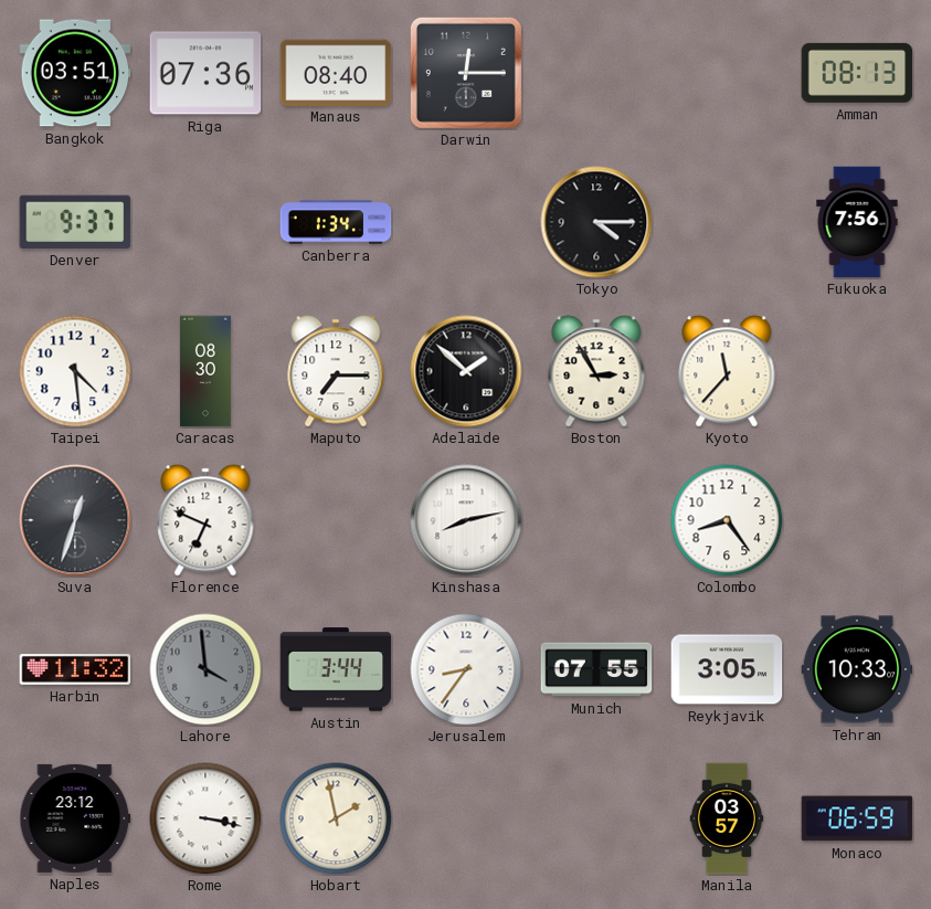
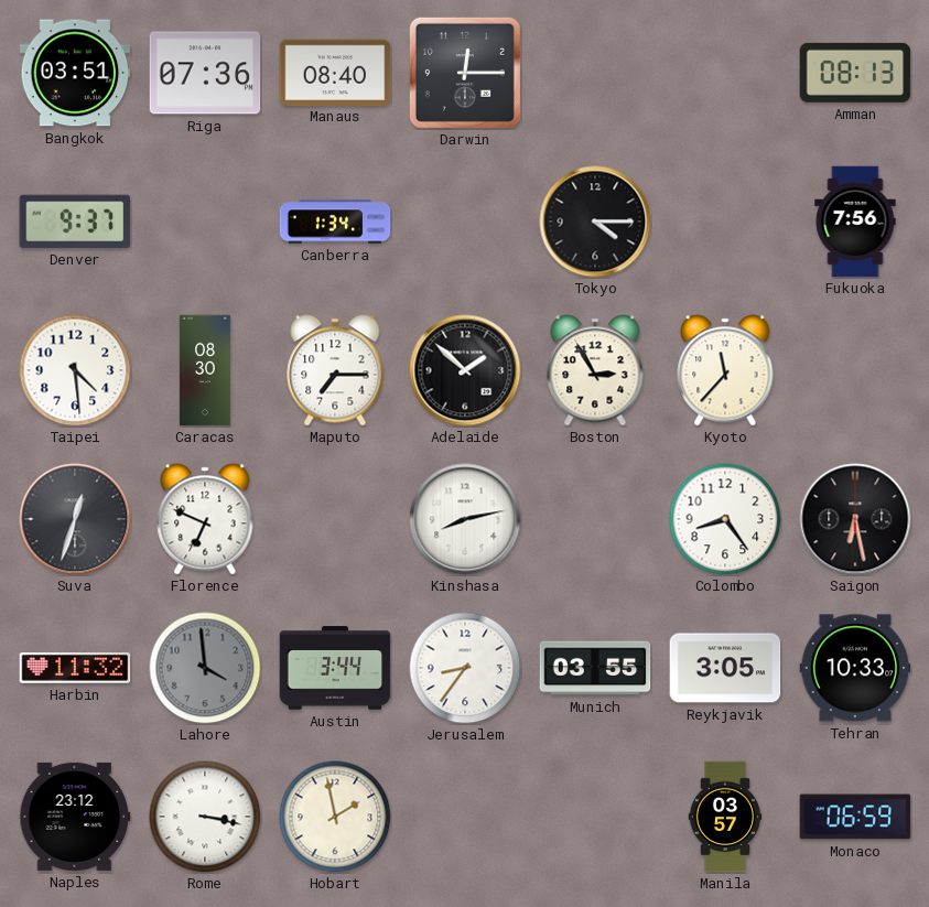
Saigon: none -> 6:28
Munich: 07:55 -> 03:55
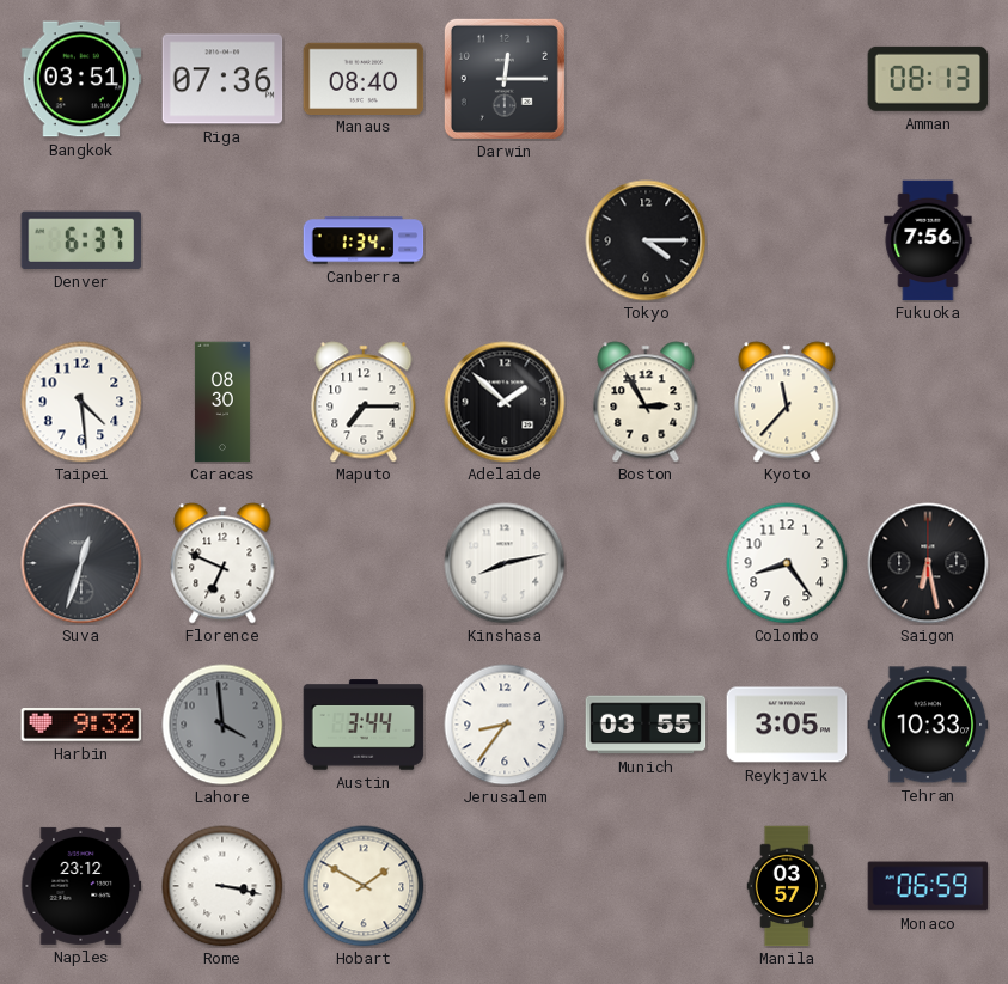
Denver: 9:37 -> 6:37
Harbin: 11:32 -> 9:32
Hobart: 1:58 -> 1:50
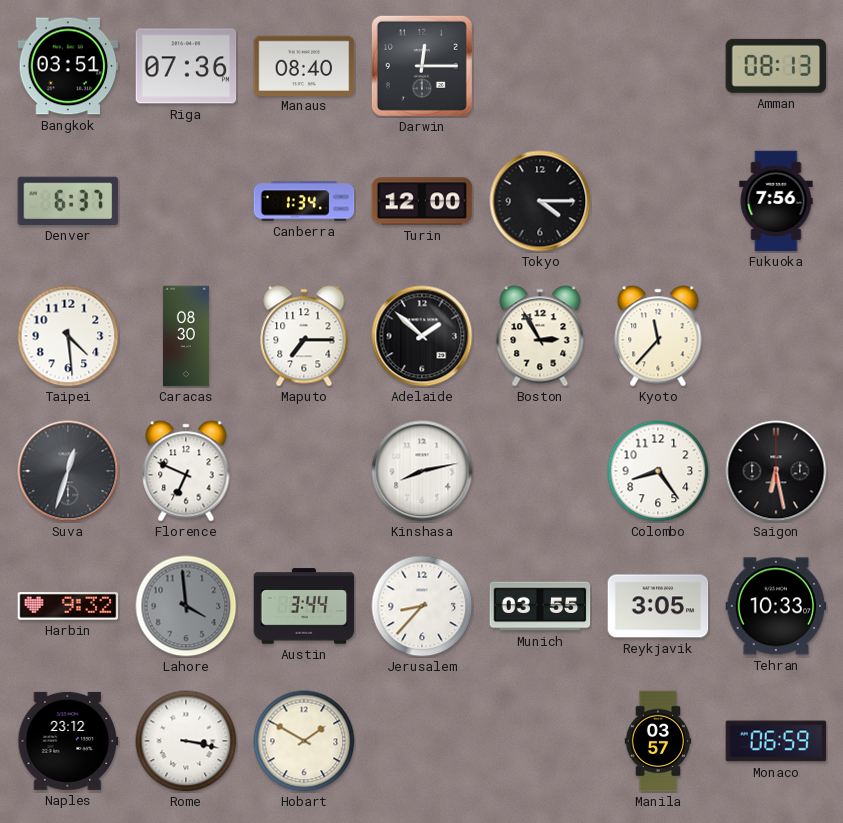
Turin: none -> 12:00
Jerusalem: 8:36 -> 8:37
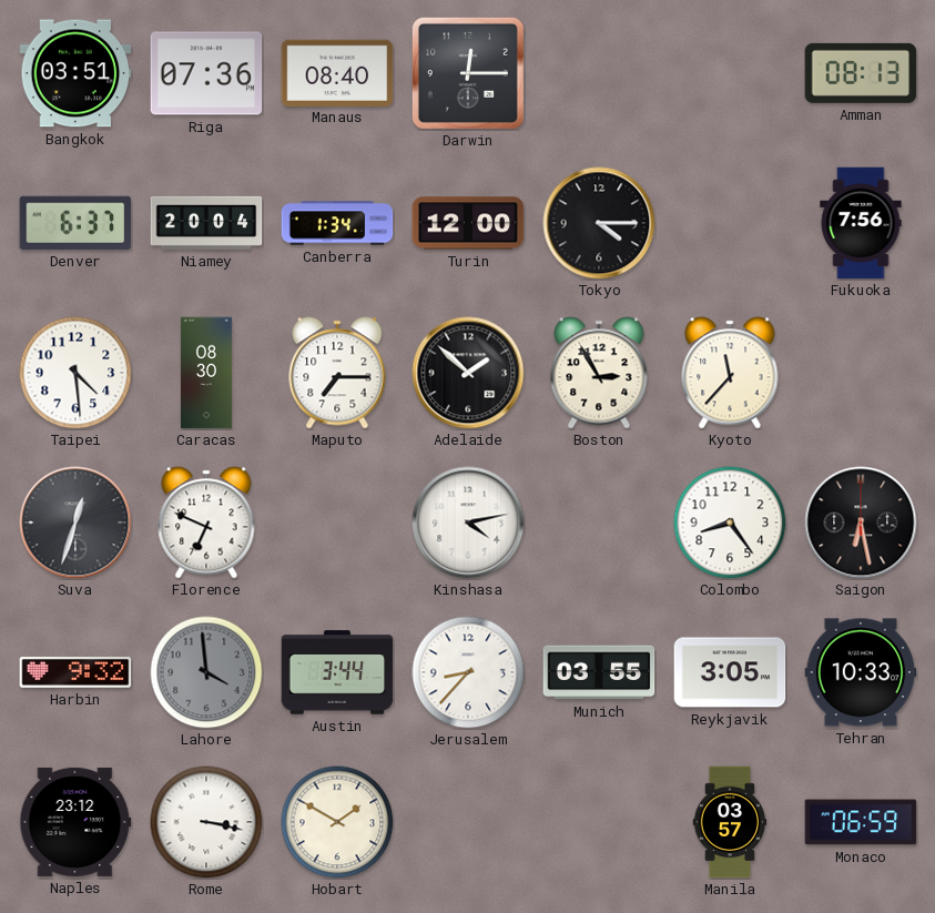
Niamey: none -> 20:04
Kinshasa: 8:13 -> 4:13
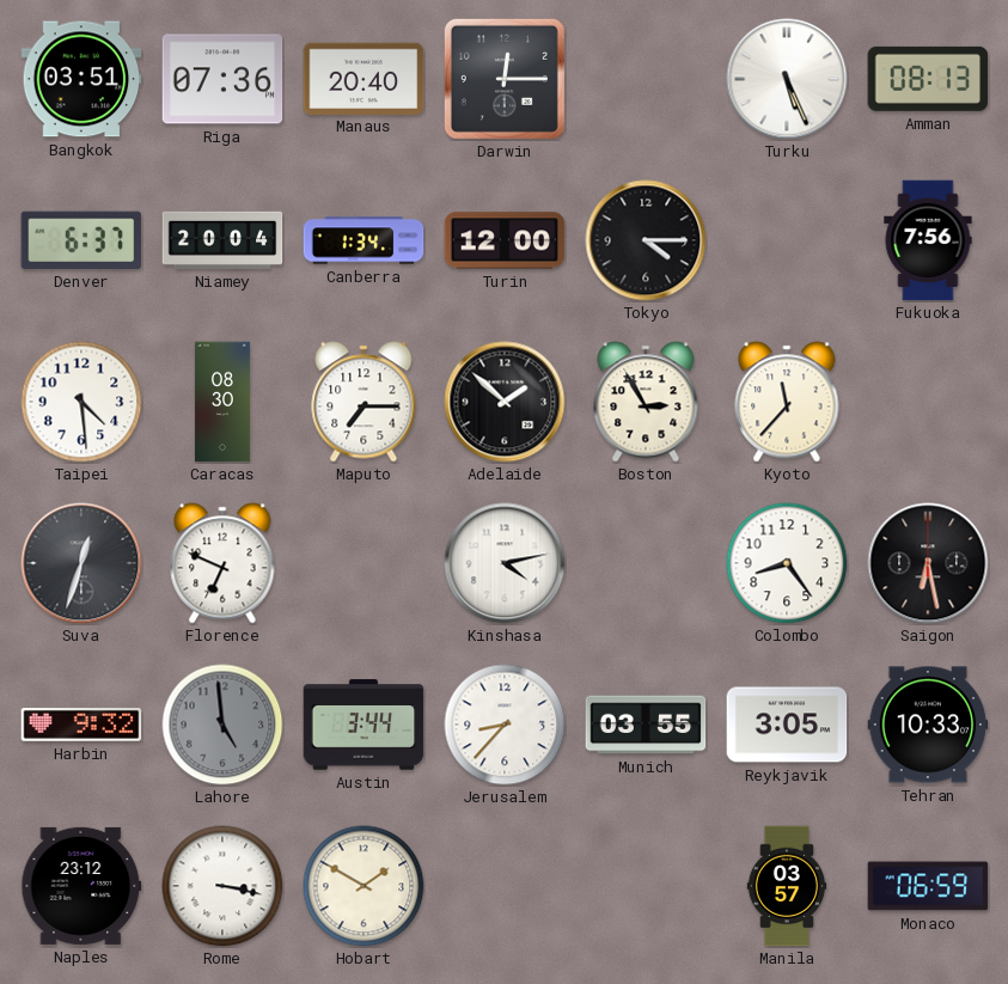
Manaus: 08:40 -> 20:40
Turku: none -> 5:26
Lahore: 3:59 -> 4:59
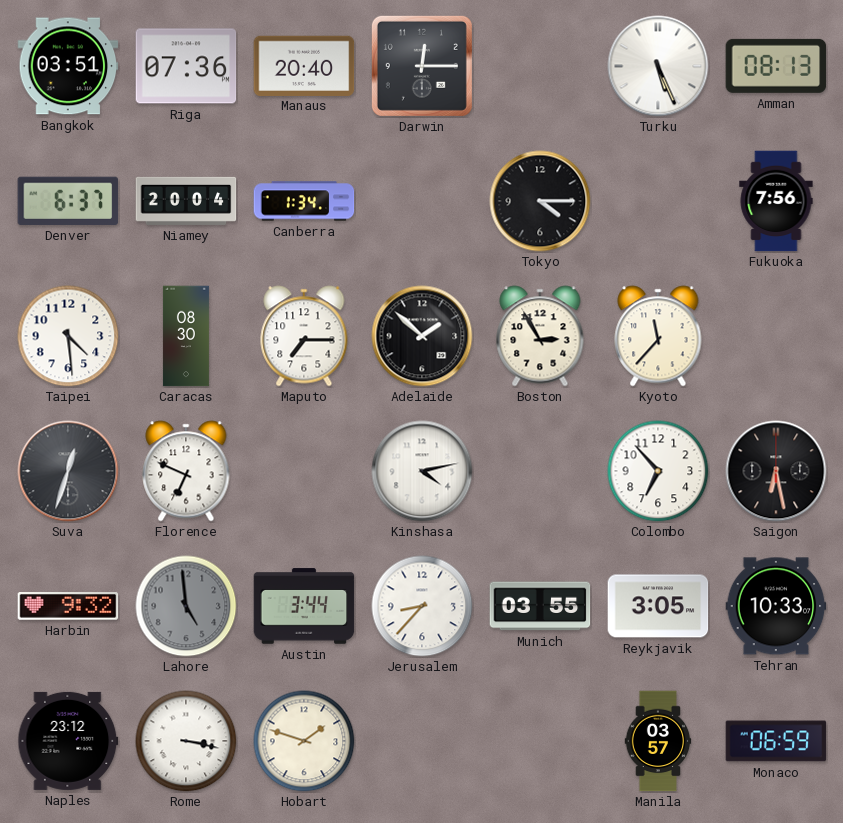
Turin: 12:00 -> none
Colombo: 8:24 -> 6:53
Hobart: 1:50 -> 1:48
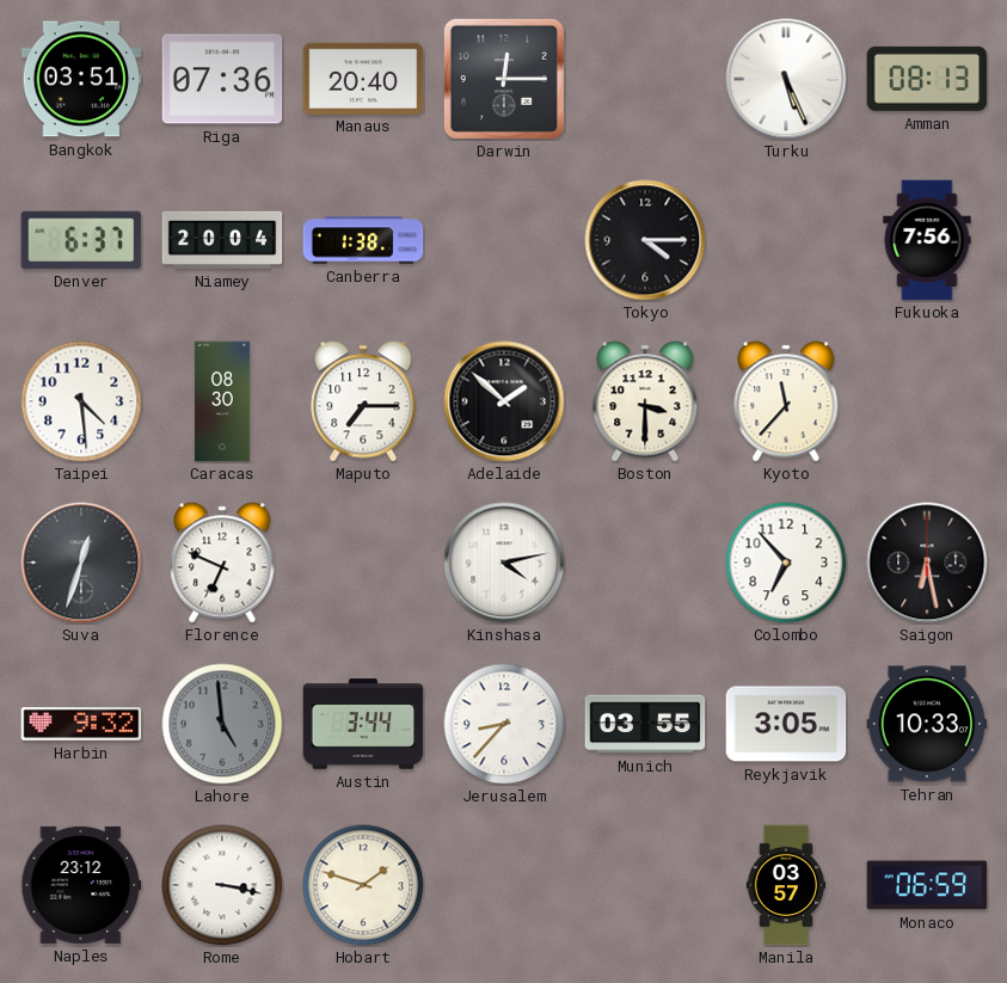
Canberra: 1:34 -> 1:38
Boston: 2:55 -> 3:30
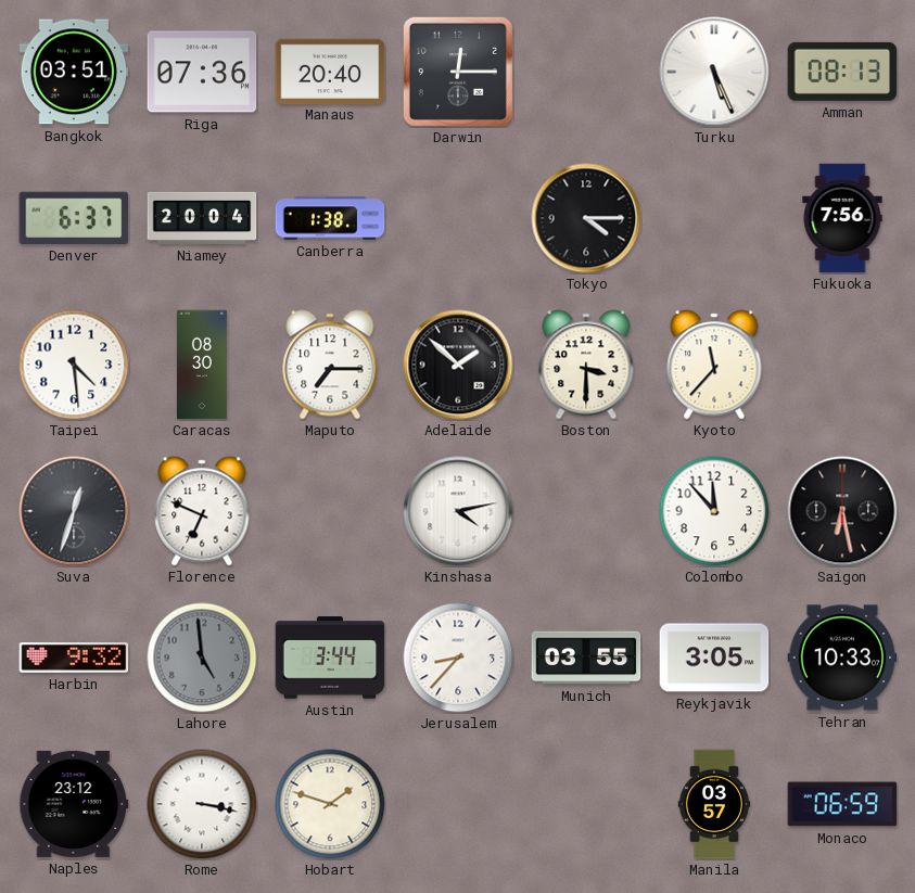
Colombo: 6:53 -> 11:53
